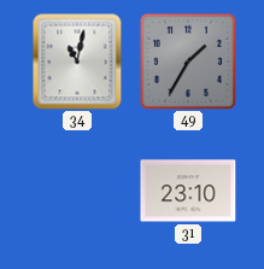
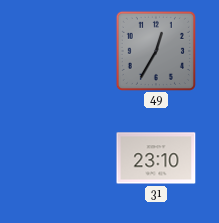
34: 11:02 -> none
49: 1:35 -> 12:35
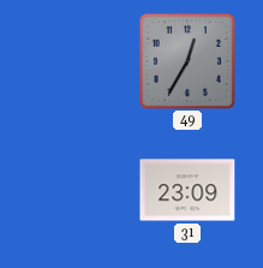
31: 23:10 -> 23:09
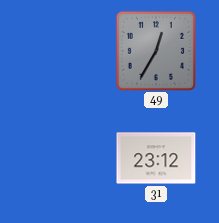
31: 23:09 -> 23:12
